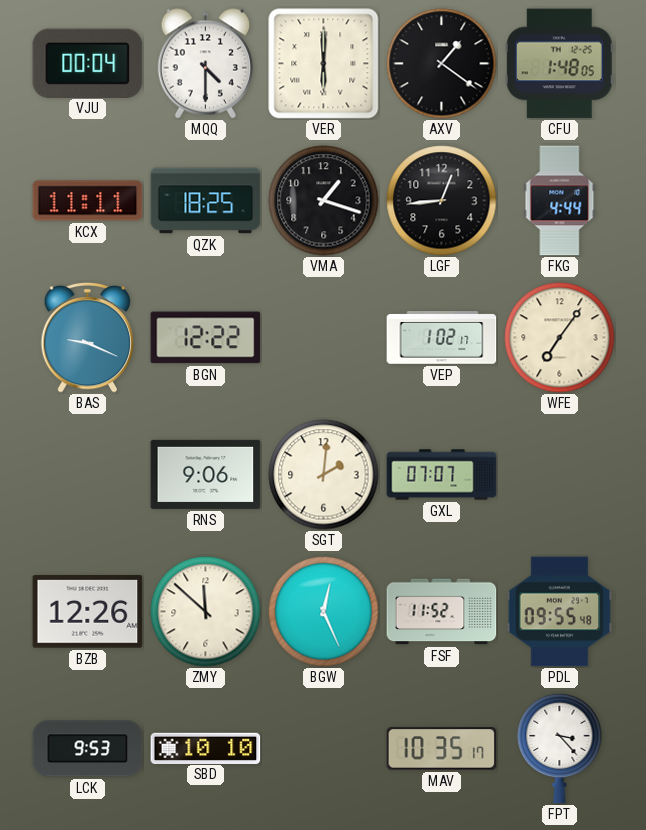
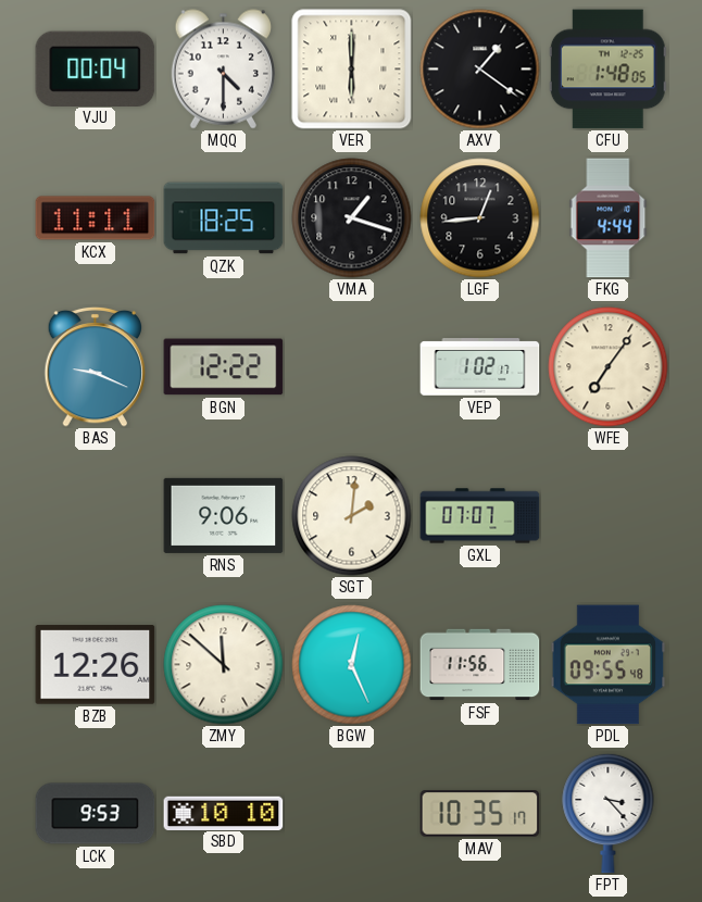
FSF: 11:52 -> 11:56
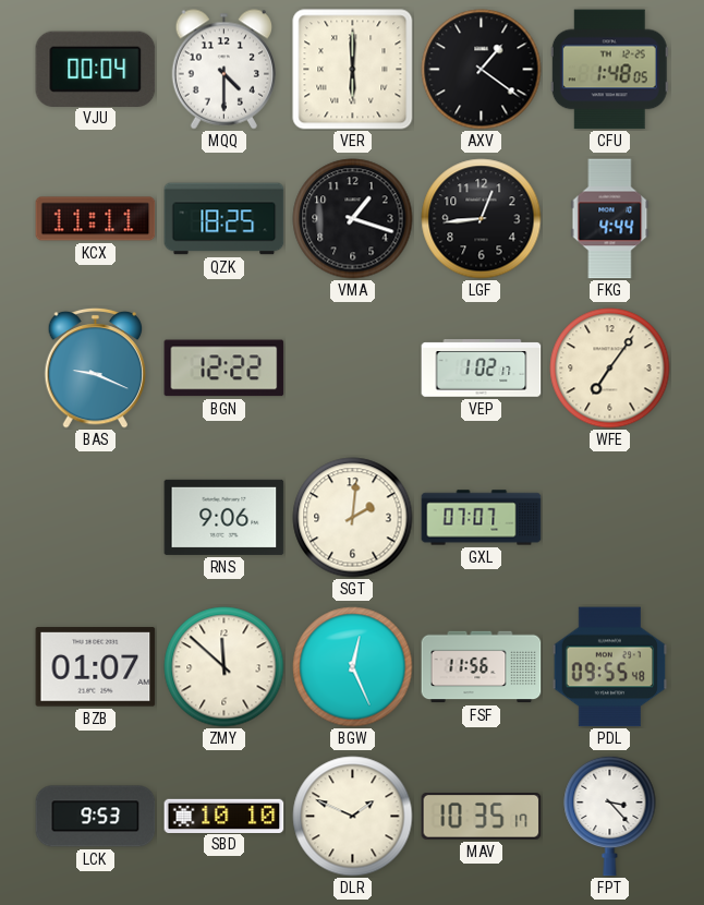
BZB: 12:26 -> 01:07
DLR: none -> 1:49
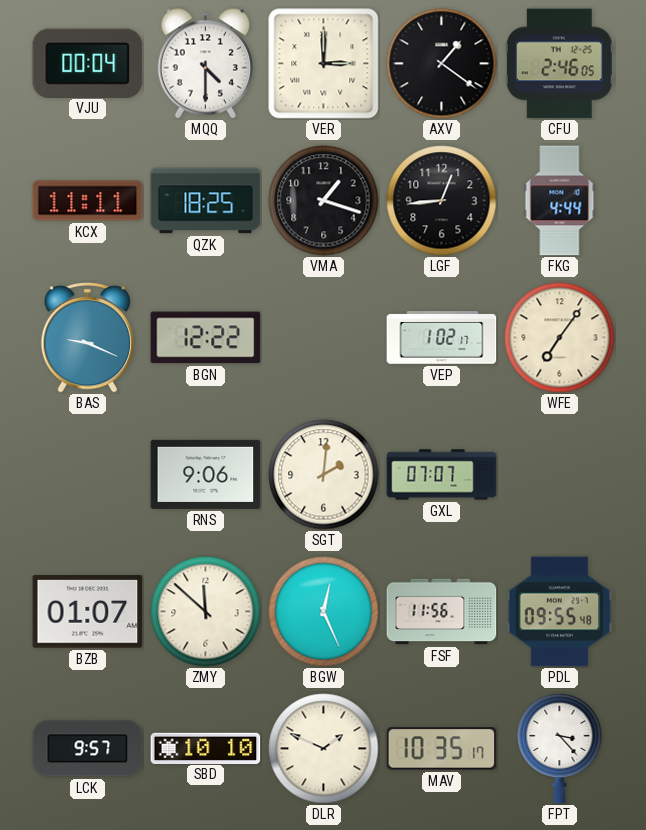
VER: 6:00 -> 3:00
CFU: 1:48 -> 2:46
LCK: 9:53 -> 9:57
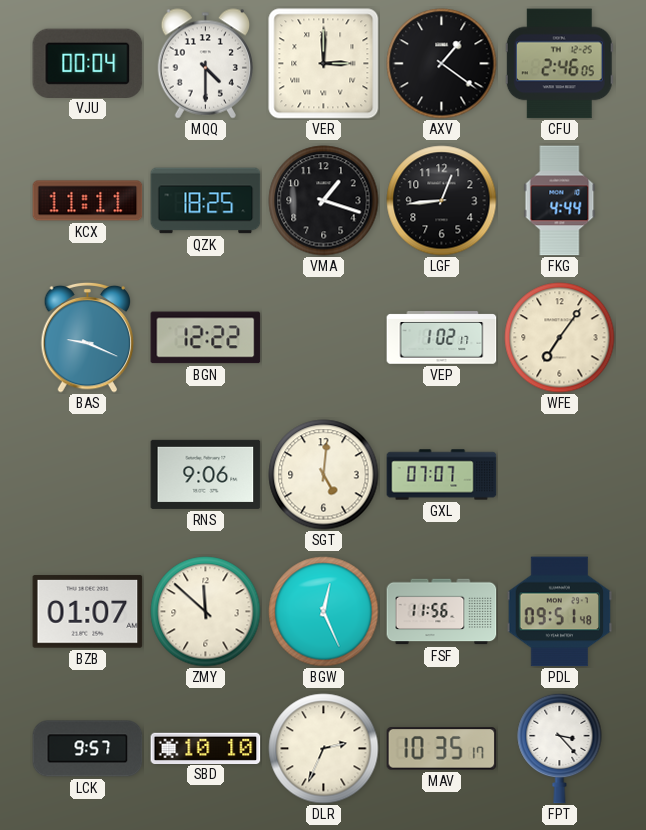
SGT: 2:01 -> 5:01
PDL: 09:55 -> 09:51
DLR: 1:49 -> 2:34
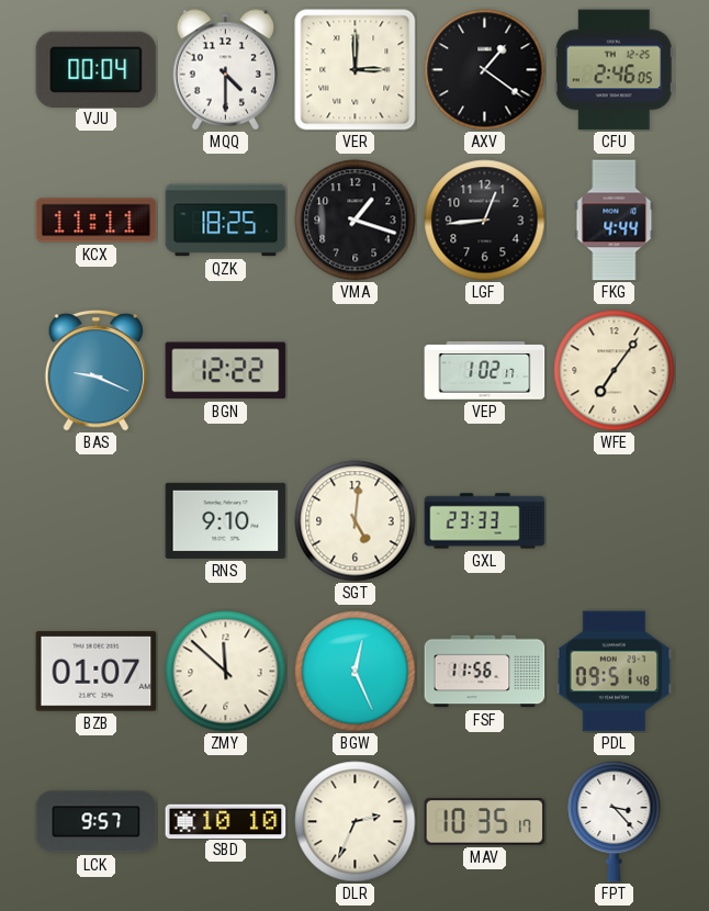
RNS: 9:06 -> 9:10
GXL: 07:07 -> 23:33
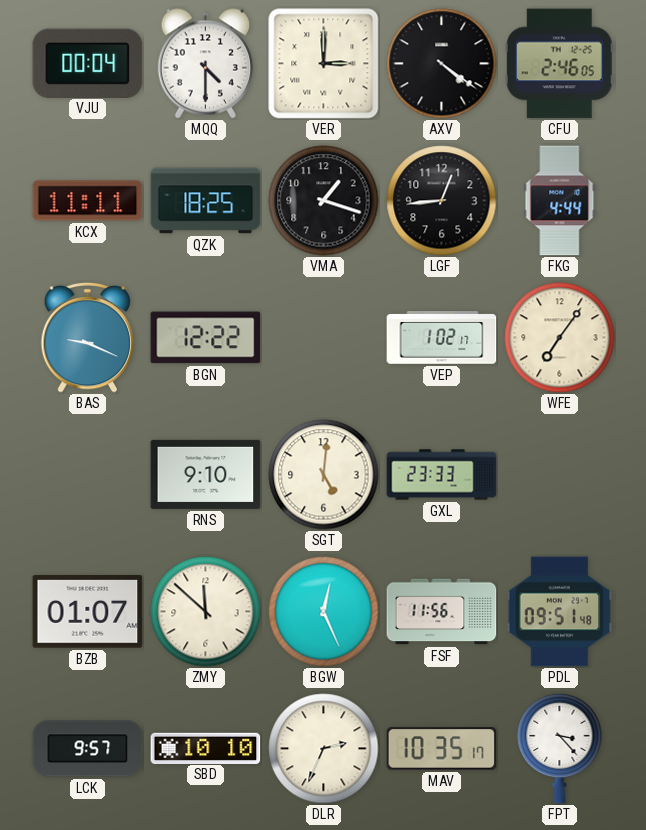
AXV: 1:21 -> 4:21
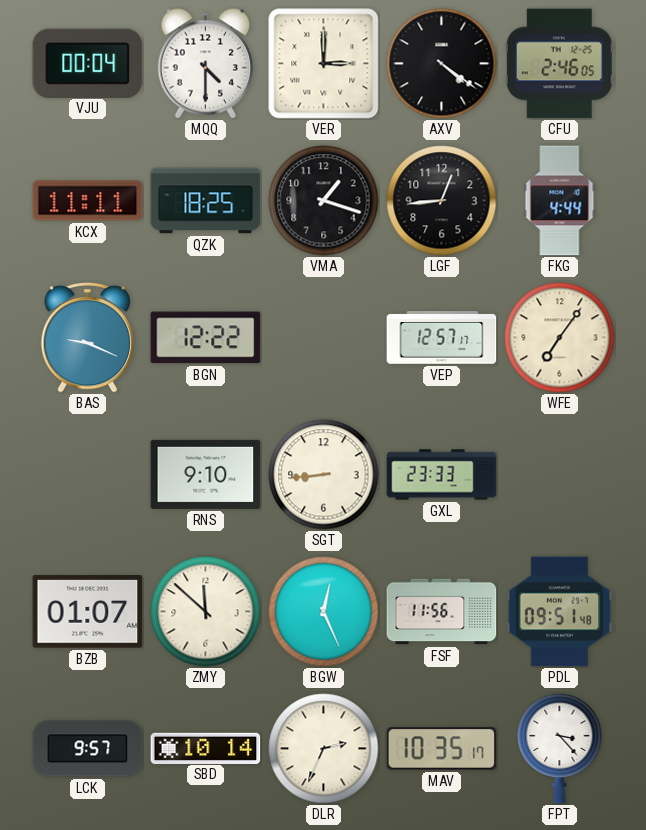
VEP: 1:02 -> 12:57
SGT: 5:01 -> 8:44
SBD: 10:10 -> 10:14
